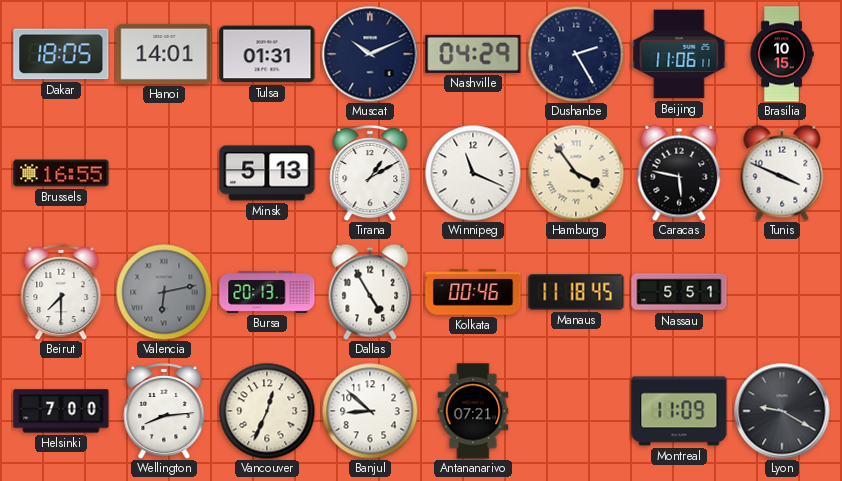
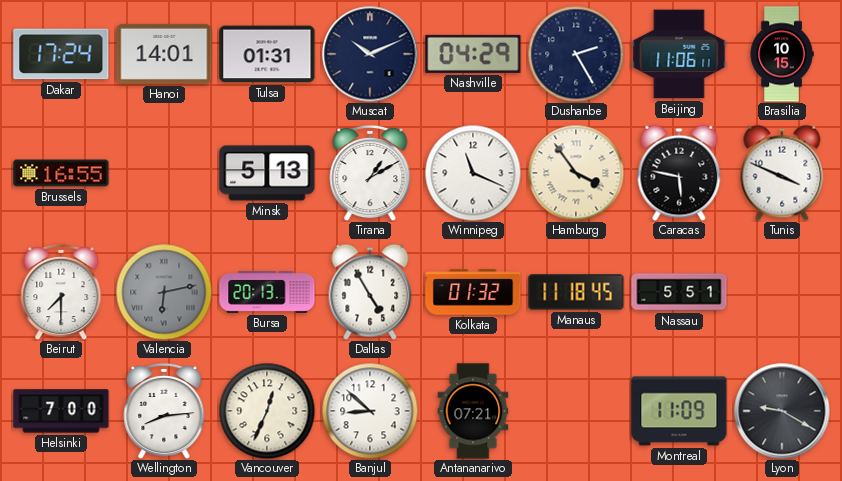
Dakar: 18:05 -> 17:24
Kolkata: 00:46 -> 01:32
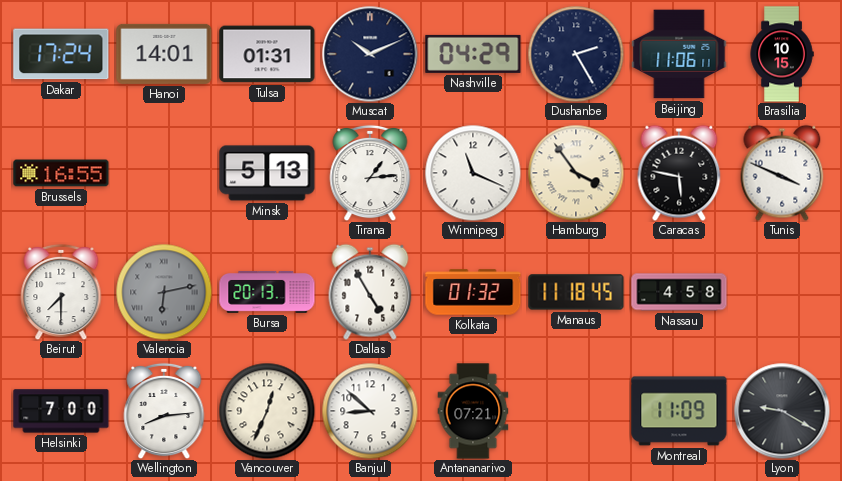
Tirana: 1:10 -> 1:14
Nassau: 5:51 -> 4:58
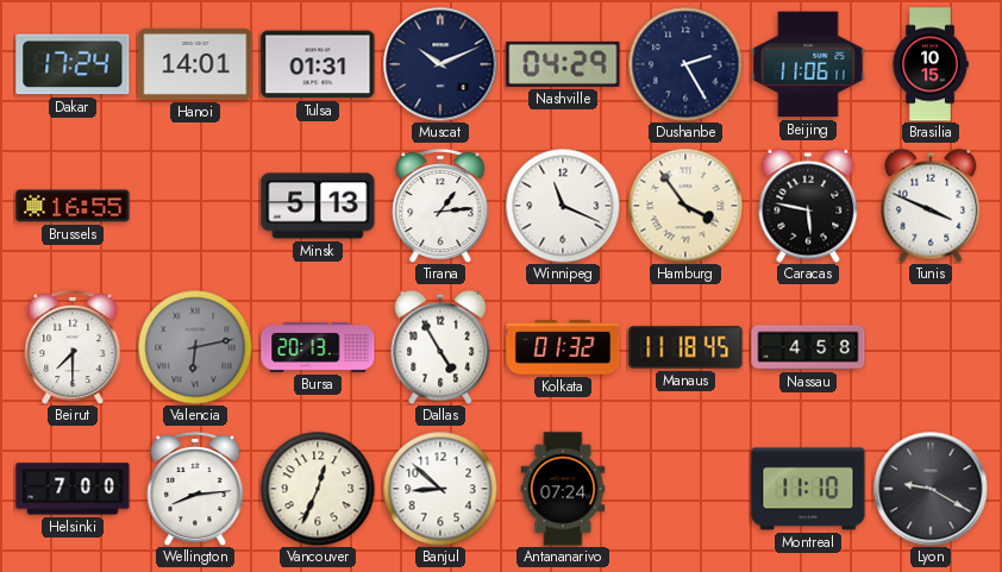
Antananarivo: 07:21 -> 07:24
Montreal: 11:09 -> 11:10
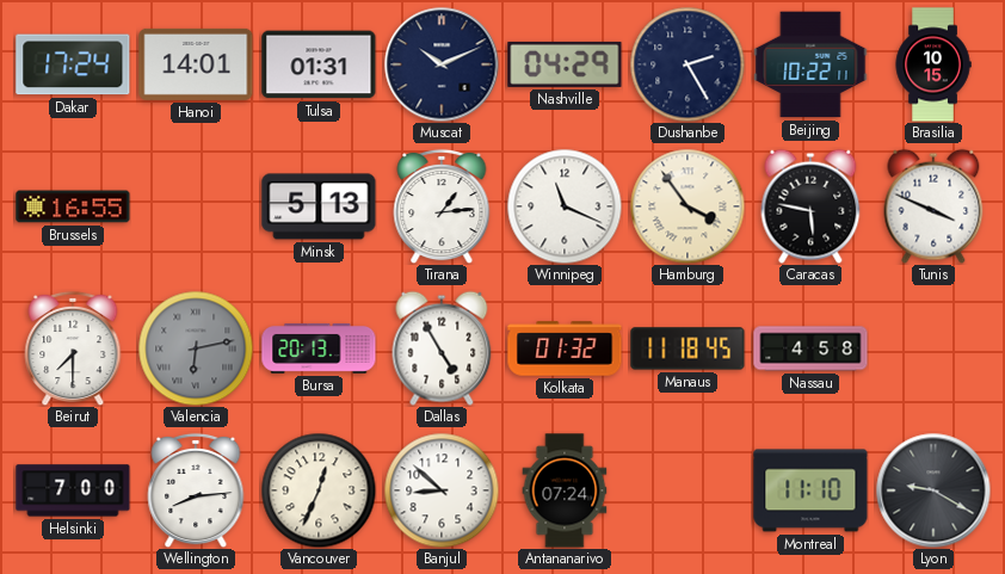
Beijing: 11:06 -> 10:22
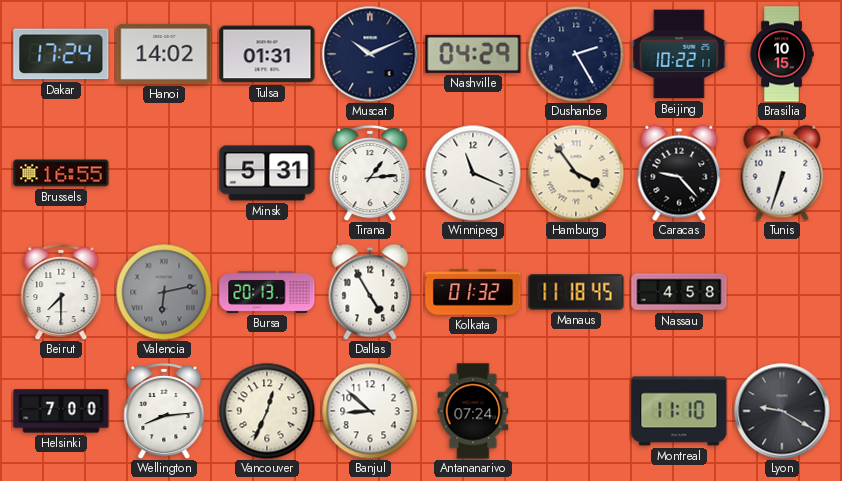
Hanoi: 14:01 -> 14:02
Minsk: 5:13 -> 5:31
Caracas: 5:47 -> 9:23
Tunis: 3:49 -> 6:33
